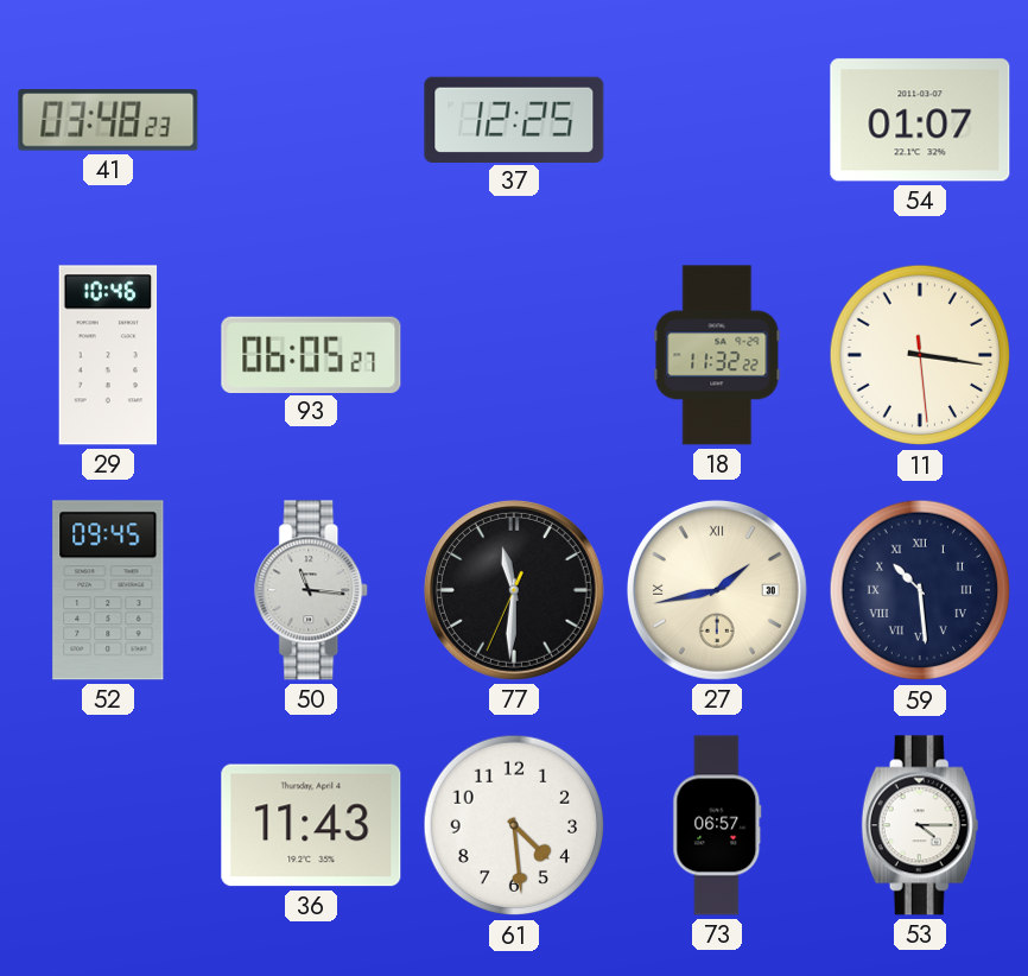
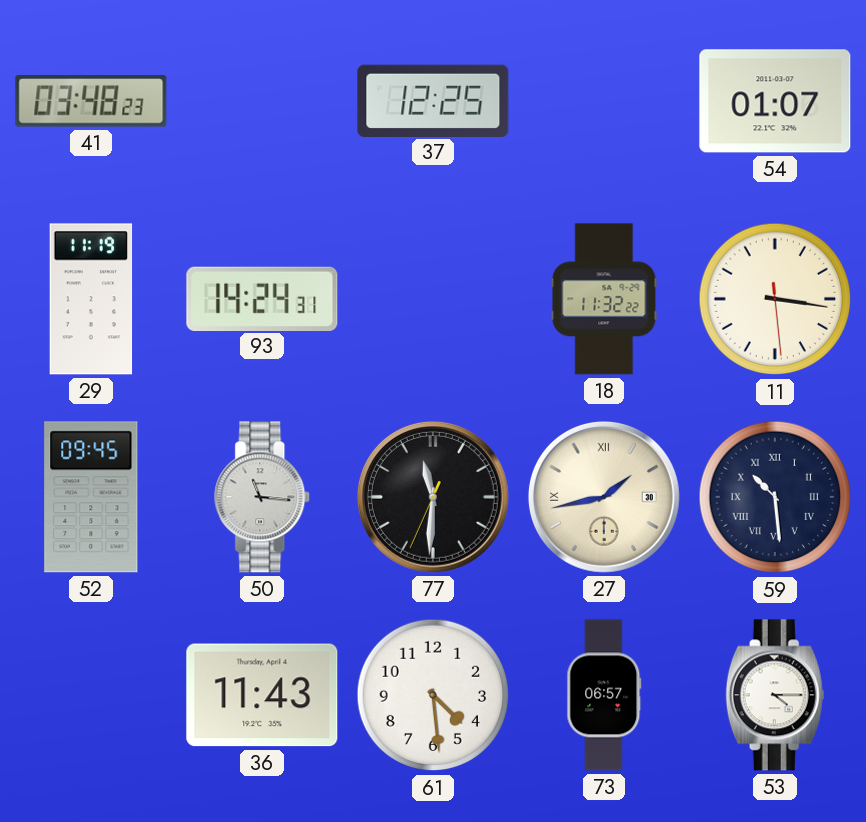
29: 10:46 -> 11:19
93: 06:05 -> 14:24
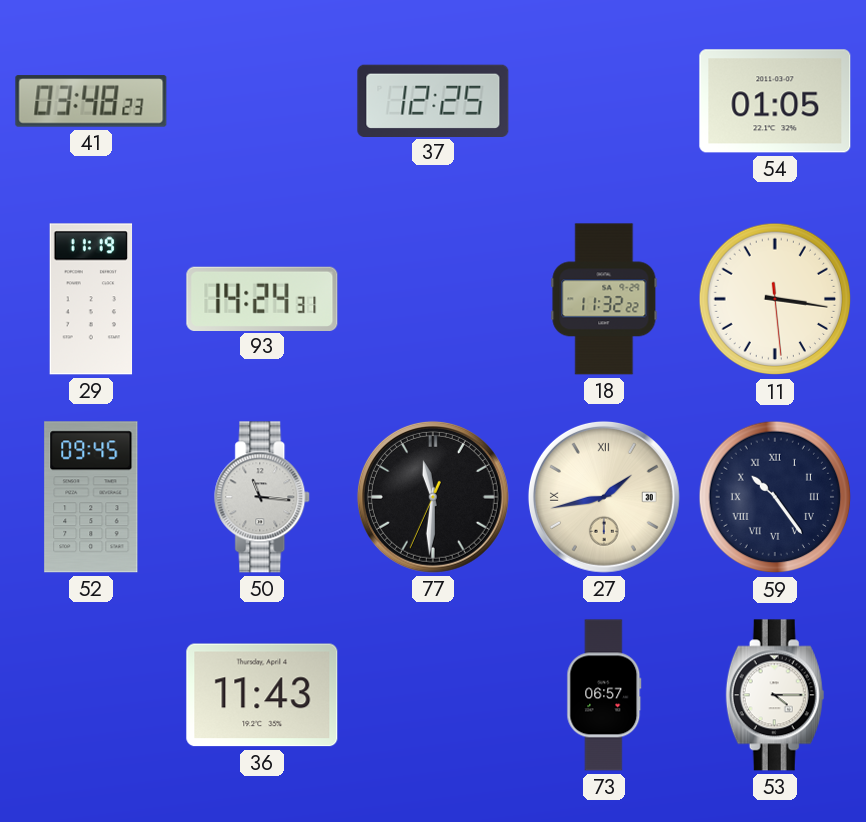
54: 01:07 -> 01:05
59: 10:29 -> 10:24
61: 4:29 -> none
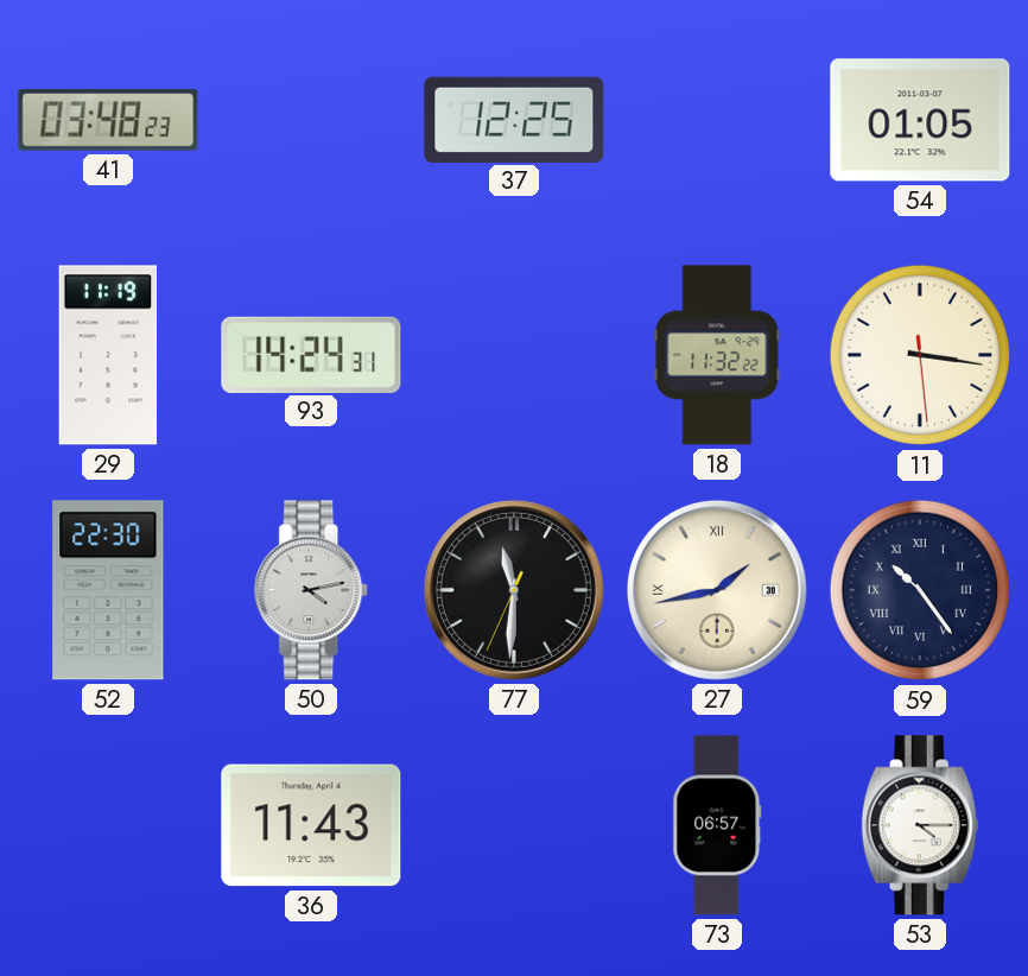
52: 09:45 -> 22:30
50: 11:16 -> 4:13
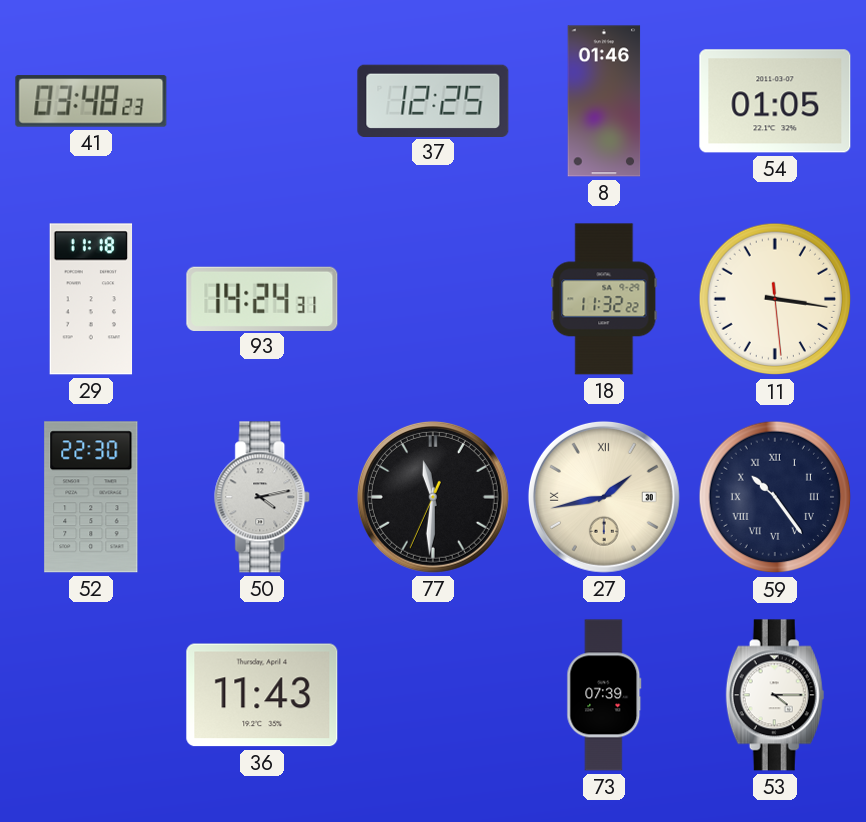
8: none -> 01:46
29: 11:19 -> 11:18
73: 06:57 -> 07:39
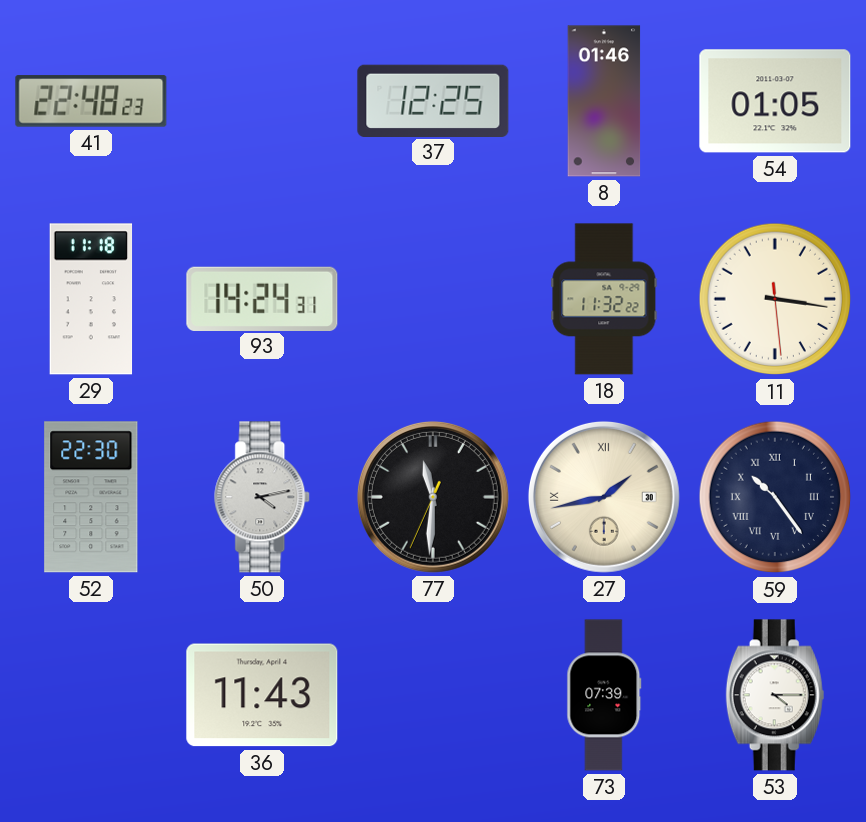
41: 03:48 -> 22:48
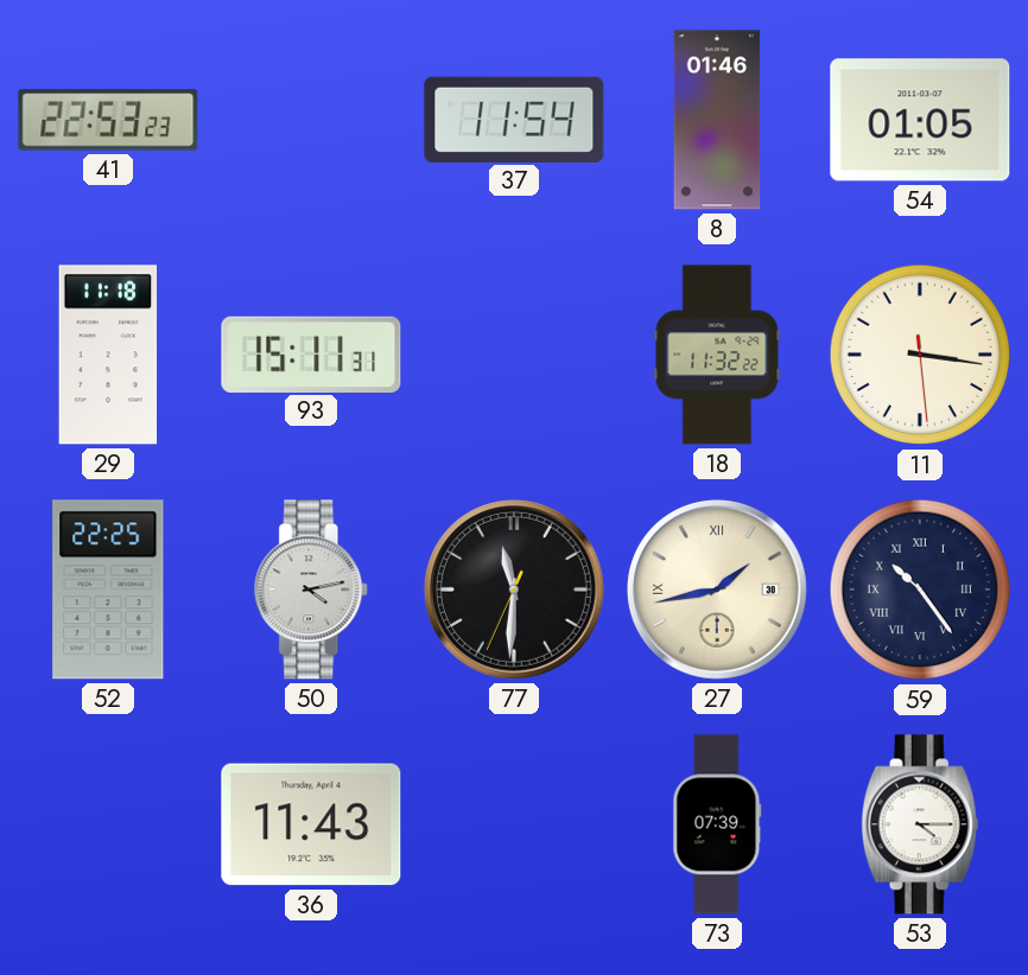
41: 22:48 -> 22:53
37: 12:25 -> 11:54
93: 14:24 -> 15:11
52: 22:30 -> 22:25
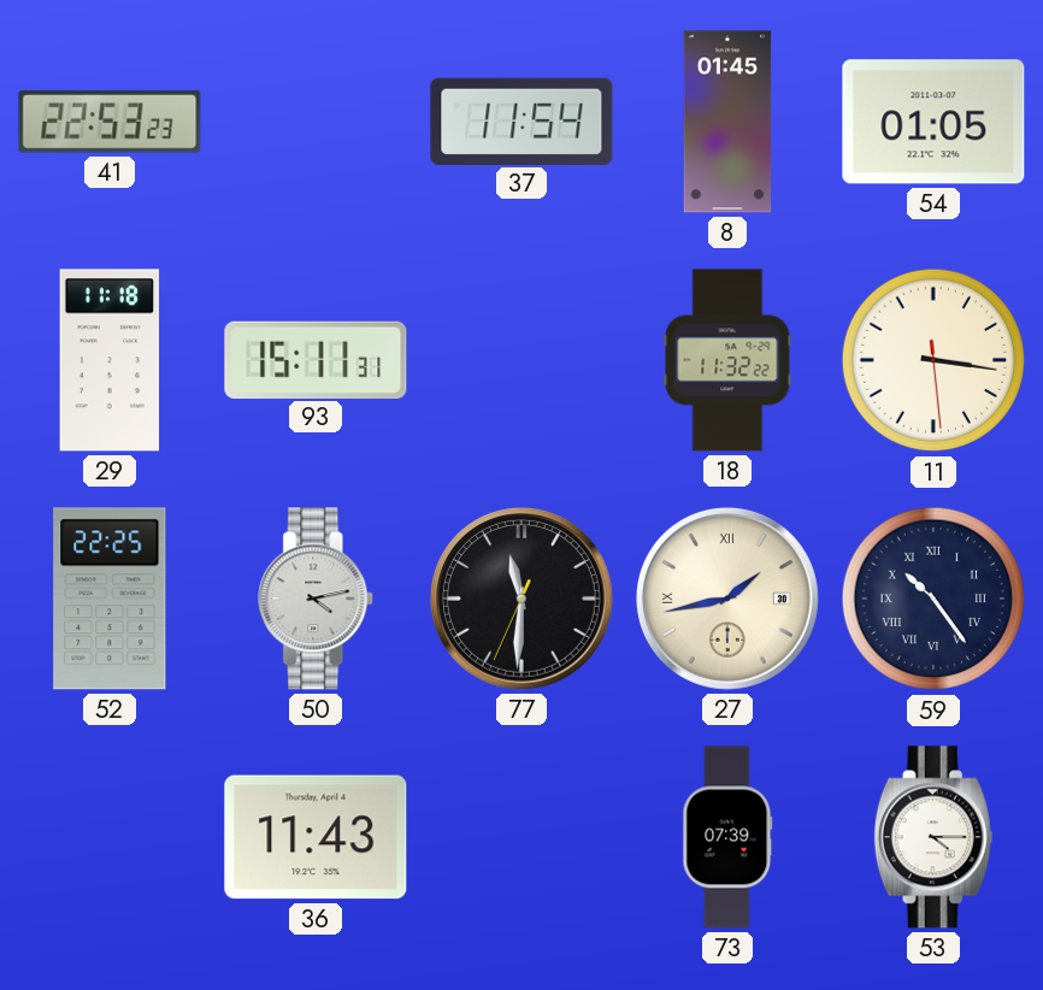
8: 01:46 -> 01:45
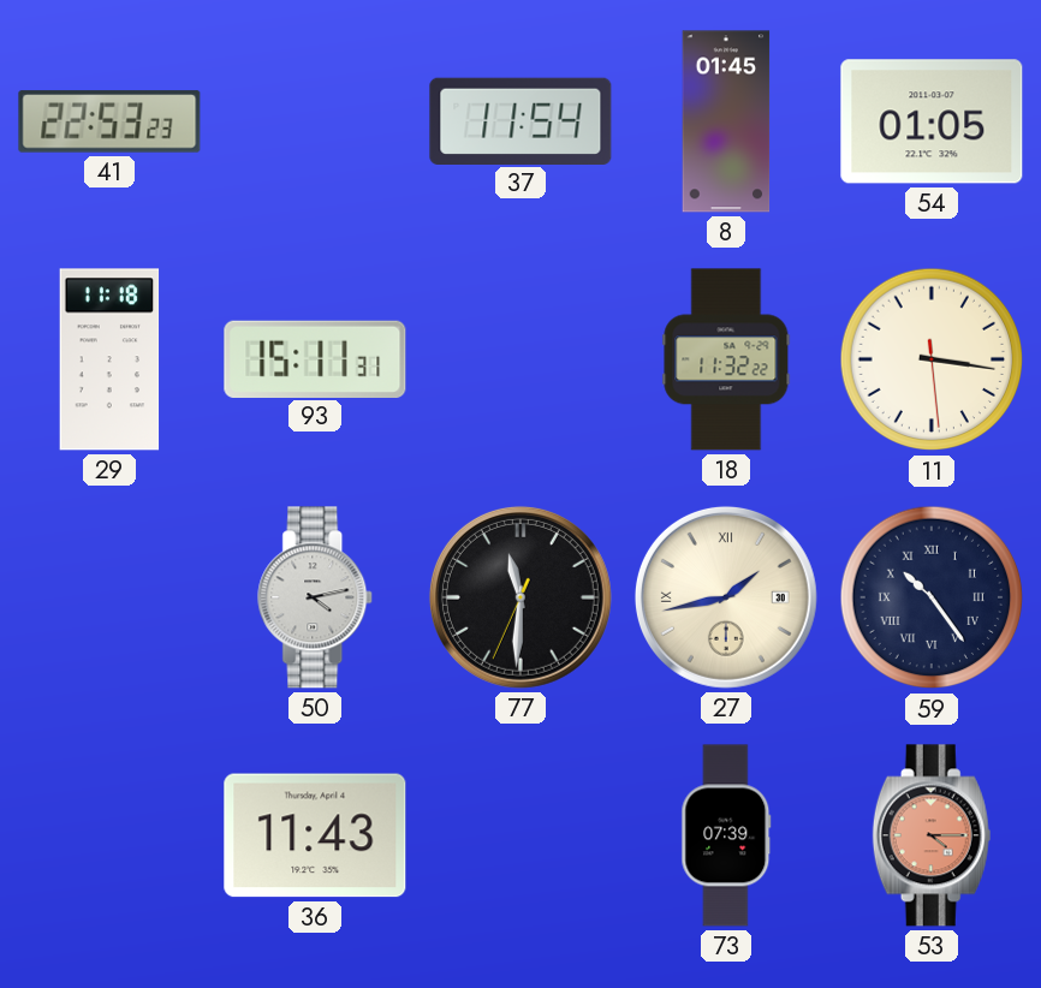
52: 22:25 -> none
53 dial: white -> salmon
